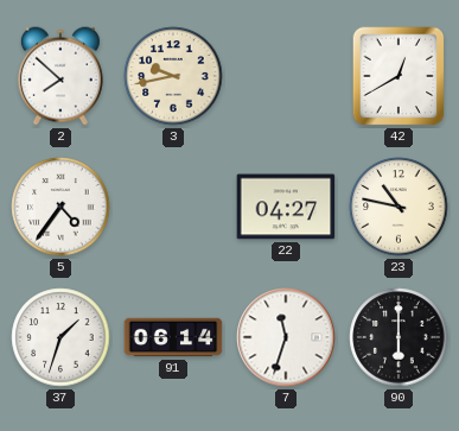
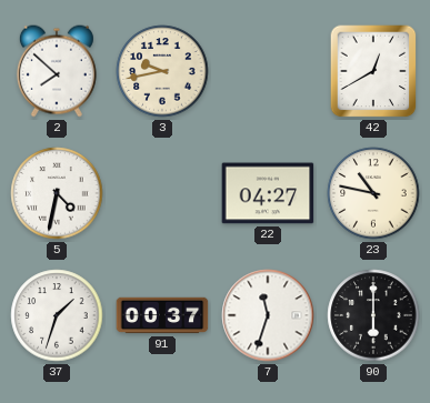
5: 4:36 -> 4:32
91: 06:14 -> 00:37
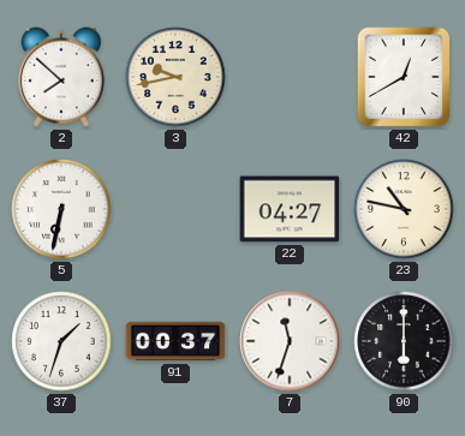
5: 4:32 -> 6:32
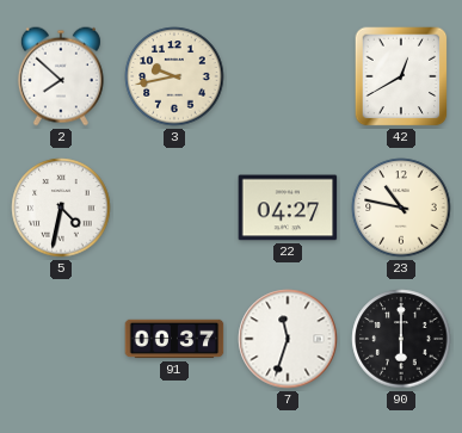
5: 6:32 -> 4:32
37: 1:33 -> none
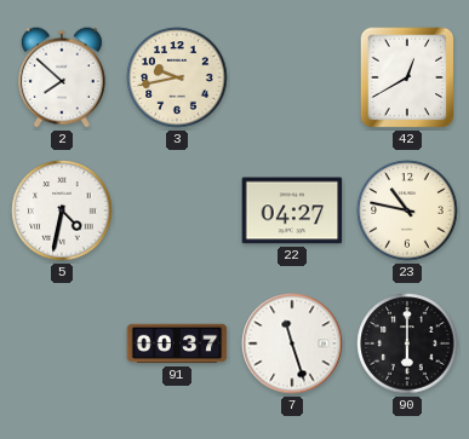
7: 11:33 -> 11:27
